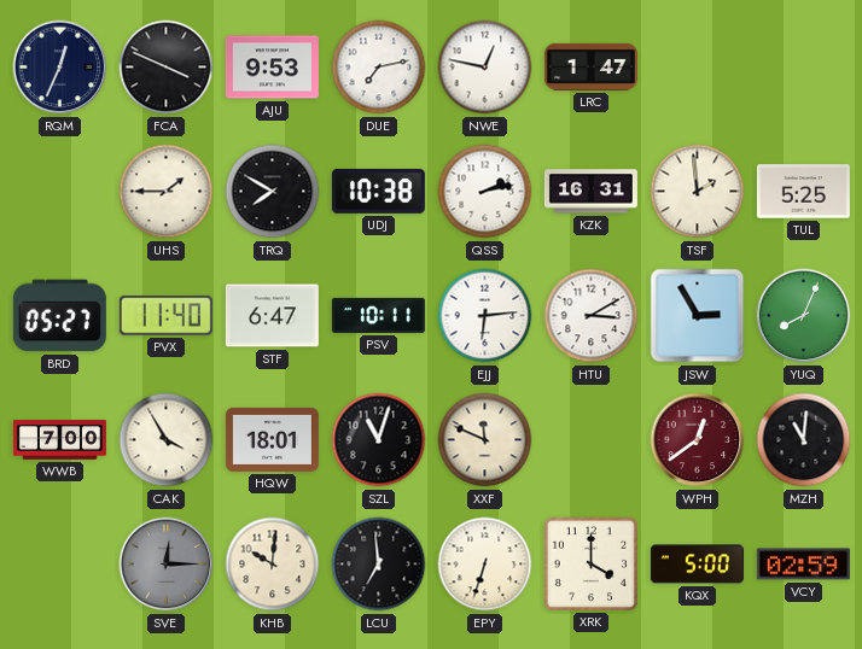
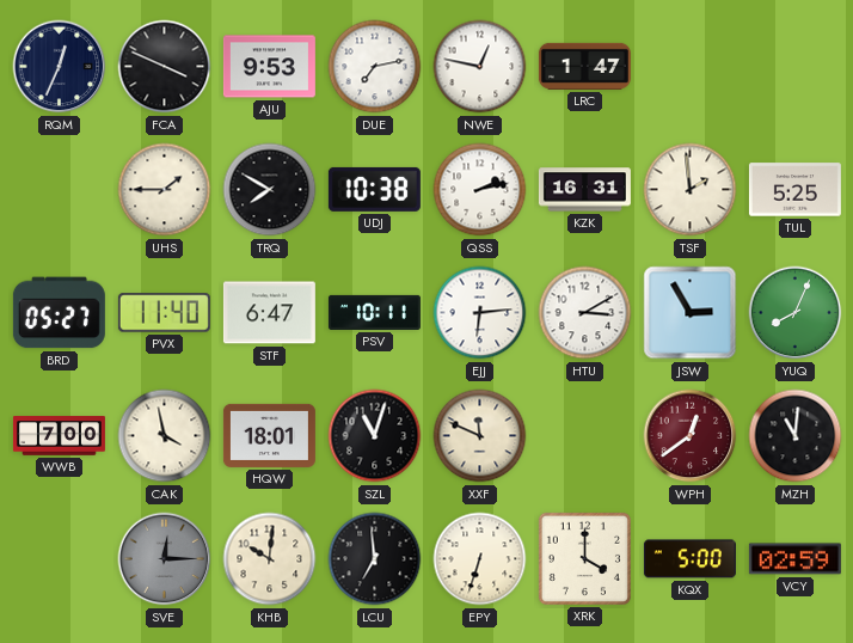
CAK: 3:55 -> 3:58
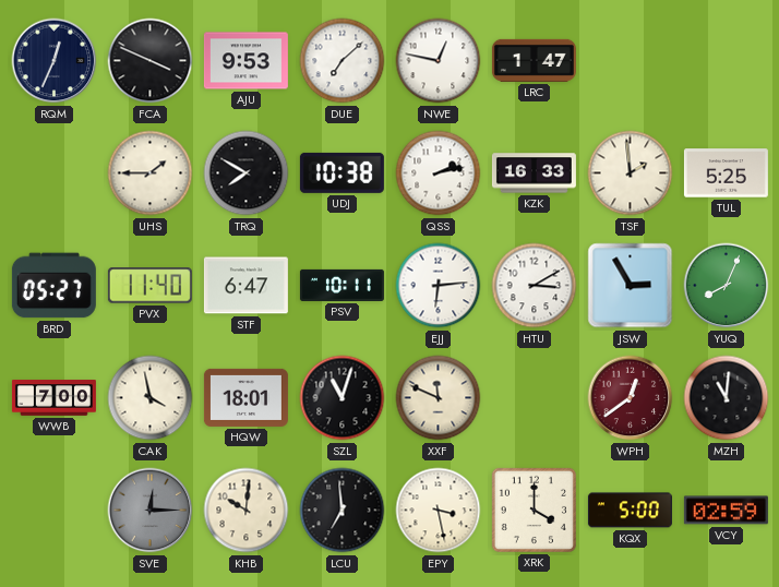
DUE: 7:13 -> 7:08
KZK: 16:31 -> 16:33
EPY: 6:33 -> 3:28
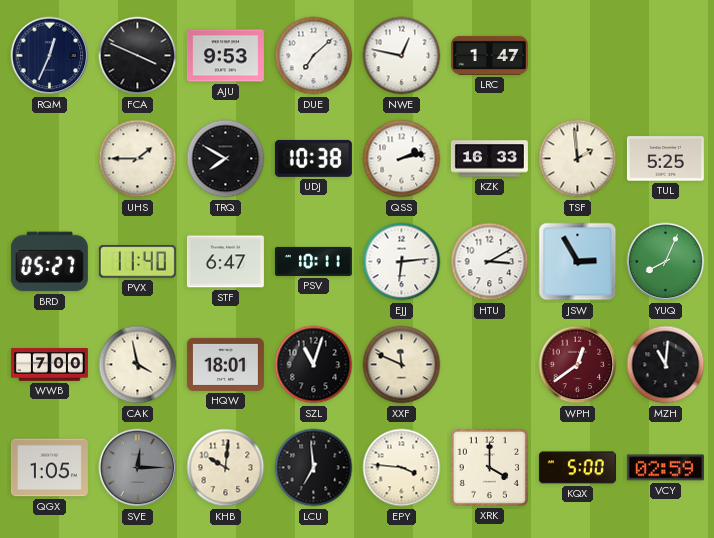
QGX: none -> 1:05
EPY: 3:28 -> 3:46
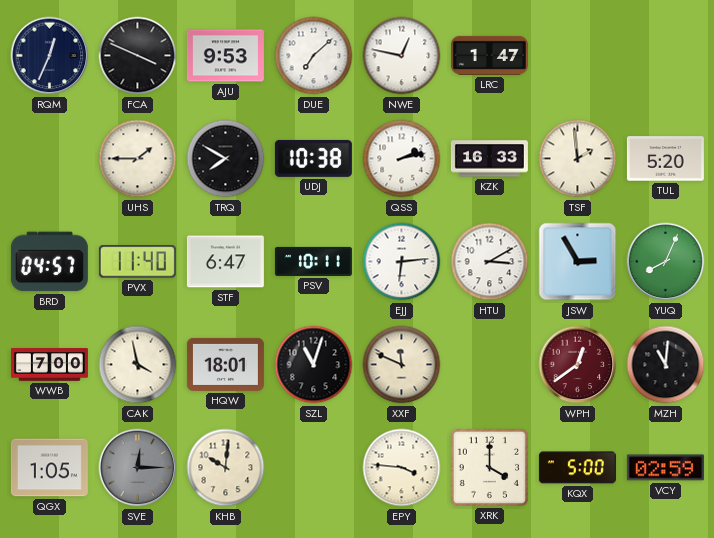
TUL: 5:25 -> 5:20
BRD: 05:27 -> 04:57
LCU: 6:59 -> none
